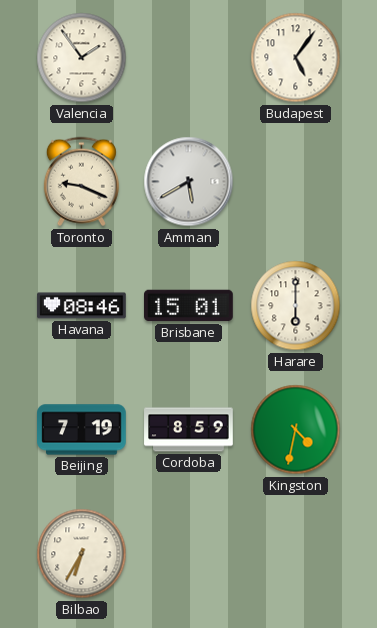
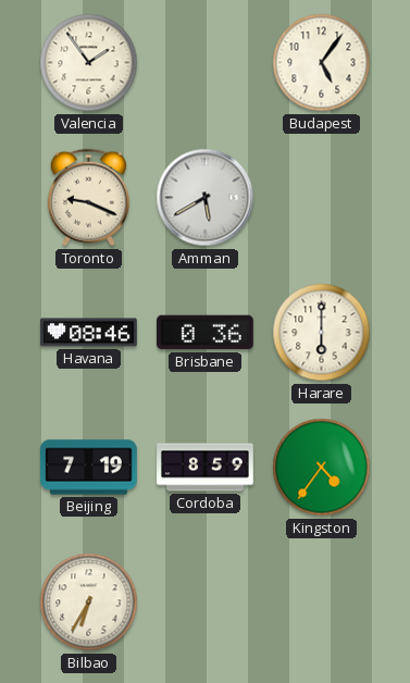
Brisbane: 15:01 -> 0:36
Kingston: 4:32 -> 4:36
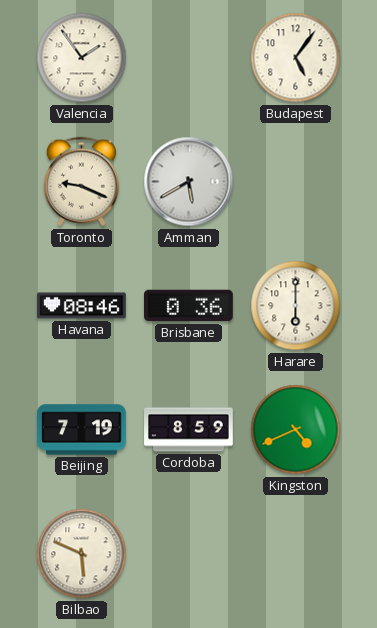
Kingston: 4:36 -> 4:41
Bilbao: 6:35 -> 5:49
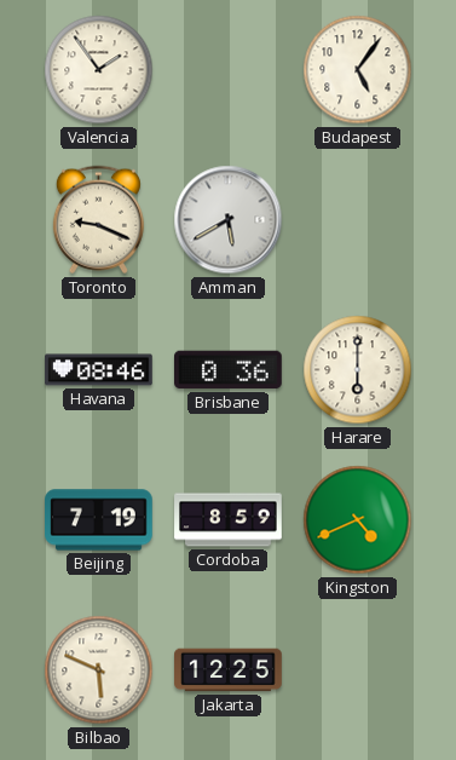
Jakarta: none -> 12:25
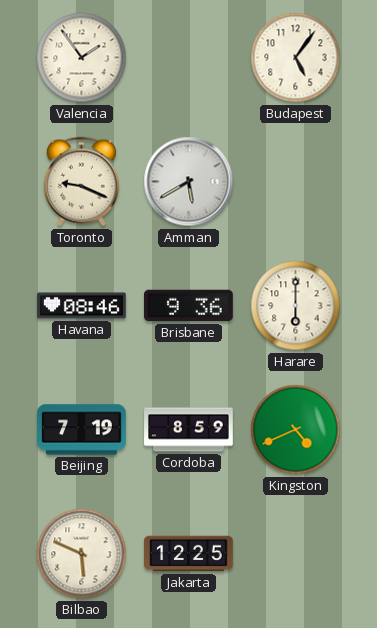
Brisbane: 0:36 -> 9:36
